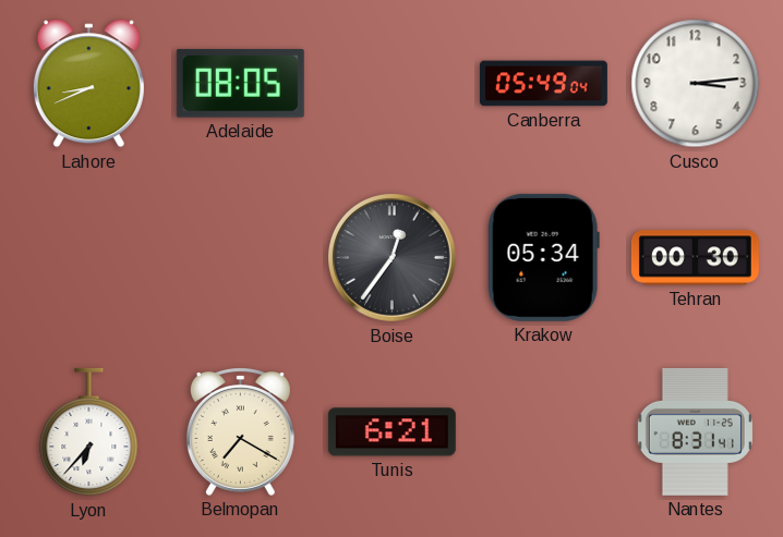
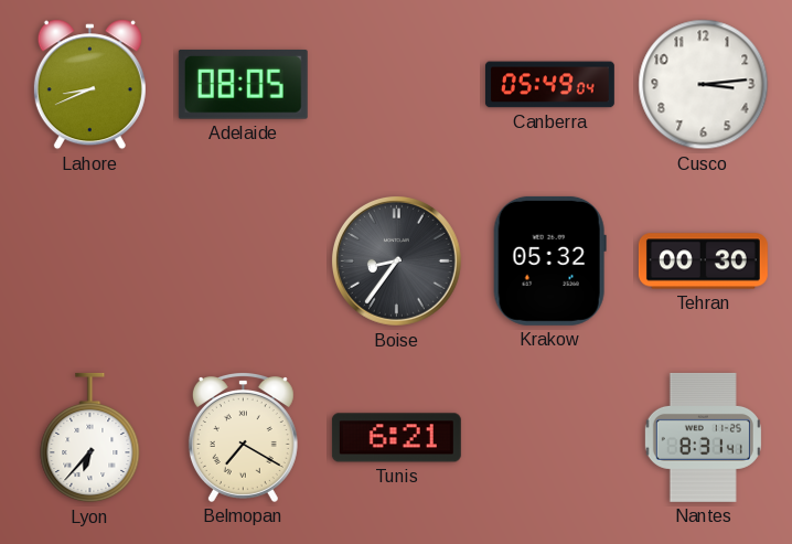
Boise: 12:36 -> 8:36
Krakow: 05:34 -> 05:32
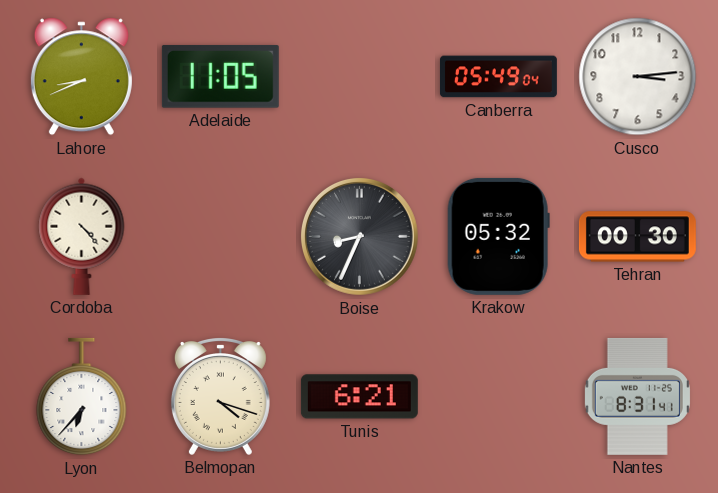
Adelaide: 08:05 -> 11:05
Cordoba: none -> 4:23
Boise: 8:36 -> 8:34
Belmopan: 7:20 -> 4:18
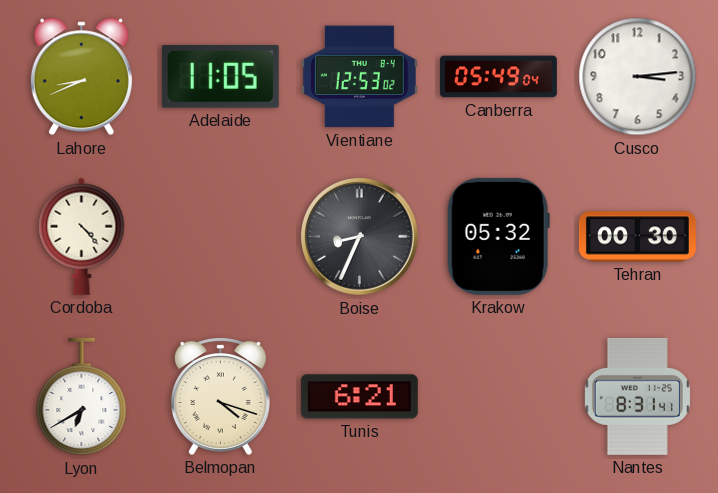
Vientiane: none -> 12:53
Lyon: 6:37 -> 6:40
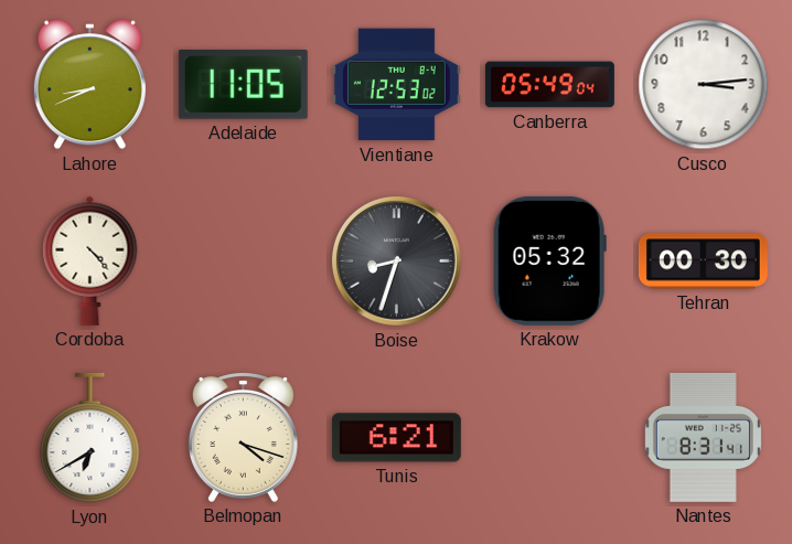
Boise: 8:34 -> 8:33
